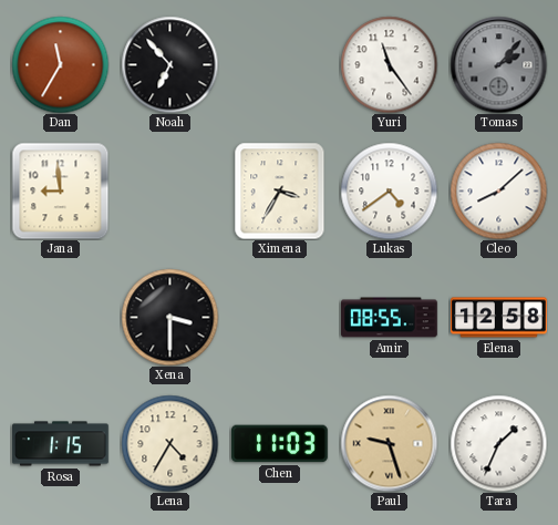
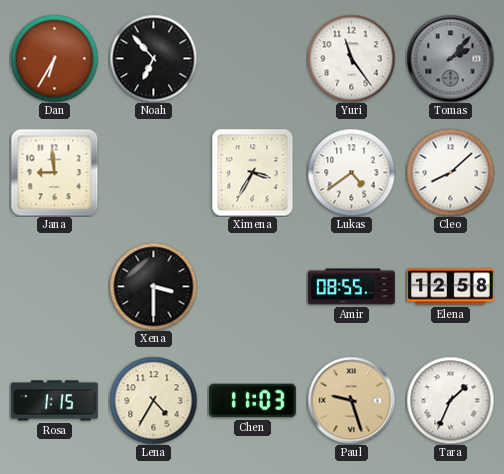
Dan: 11:35 -> 6:35
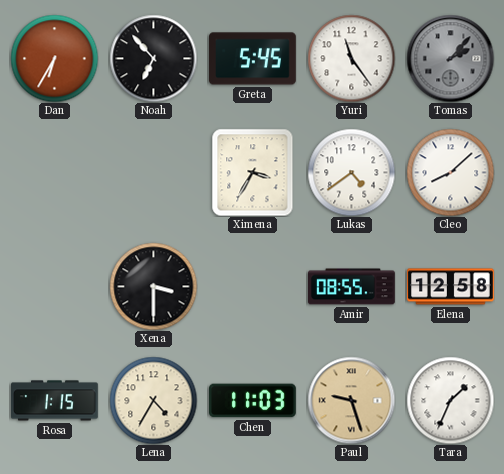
Greta: none -> 5:45
Jana: 8:59 -> none
